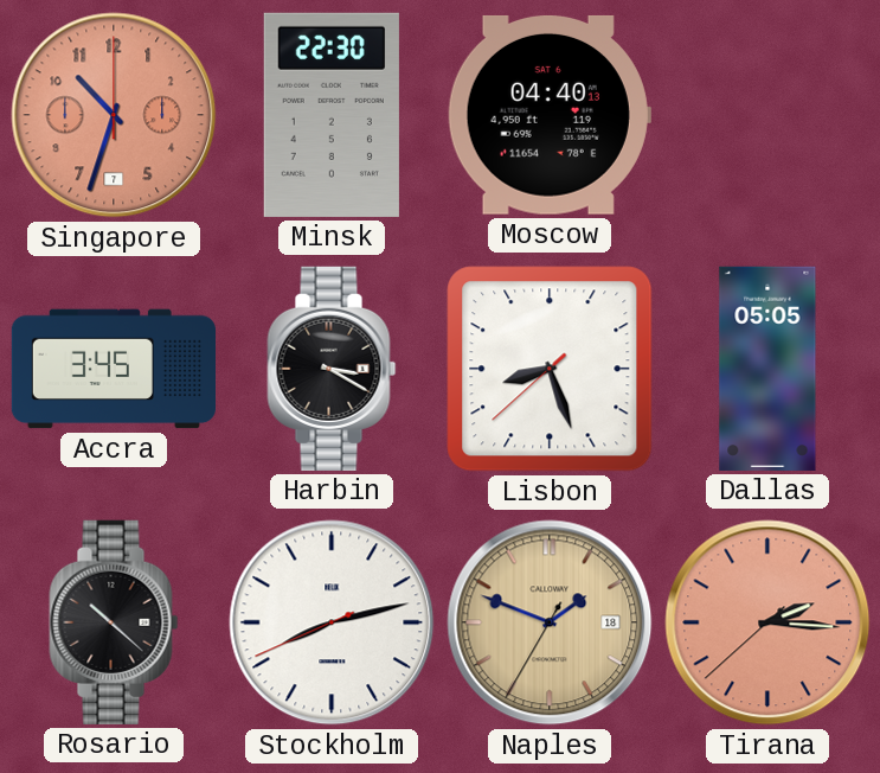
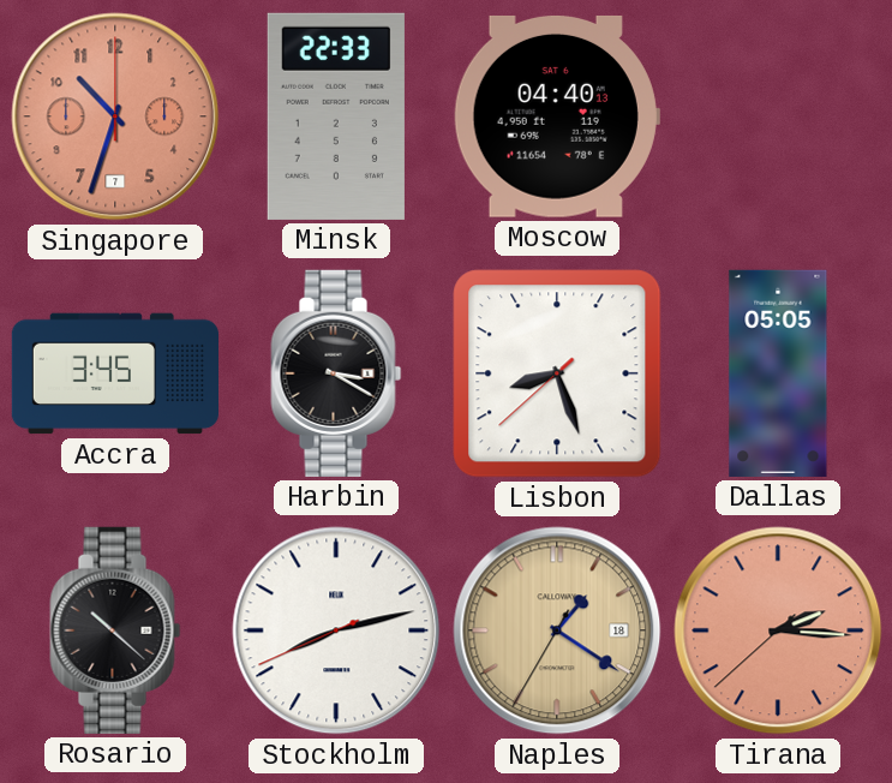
Minsk: 22:30 -> 22:33
Naples: 1:48 -> 1:20
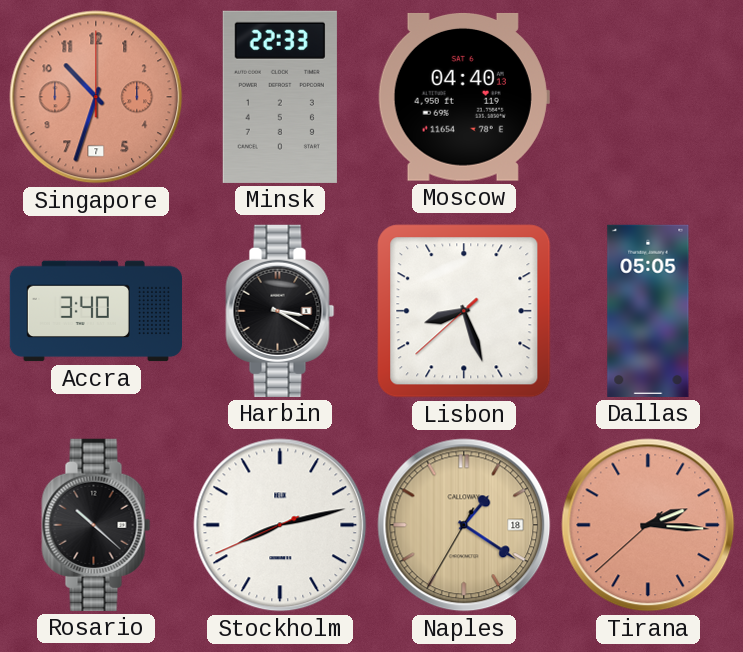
Accra: 3:45 -> 3:40
